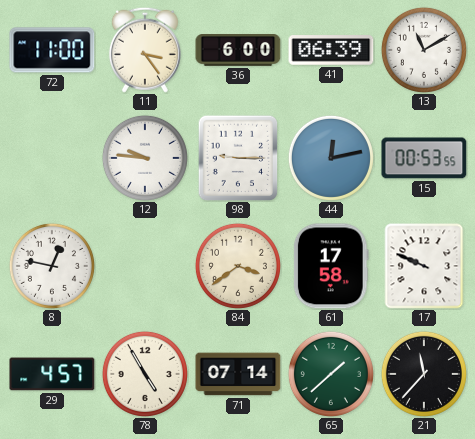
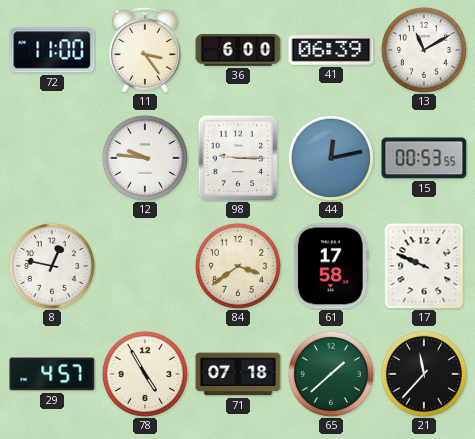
71: 07:14 -> 07:18
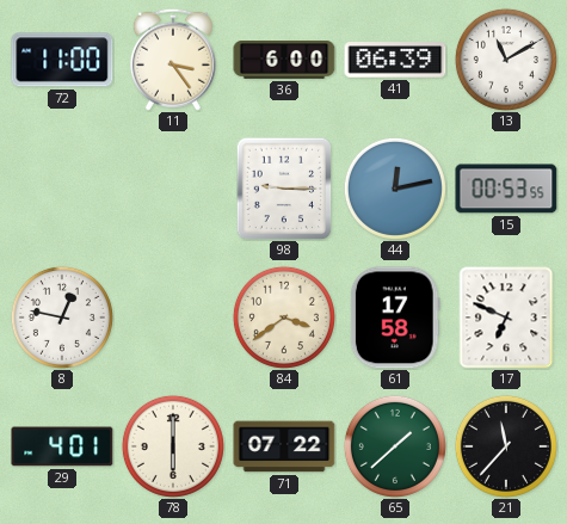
12: 9:46 -> none
17: 9:49 -> 6:49
29: 4:57 -> 4:01
78: 4:55 -> 6:00
71: 07:18 -> 07:22
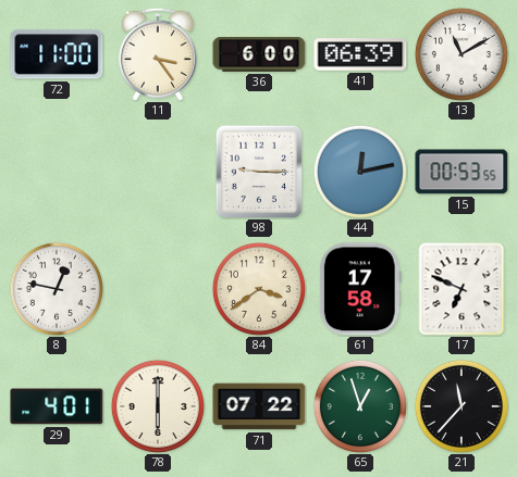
65: 1:38 -> 12:57
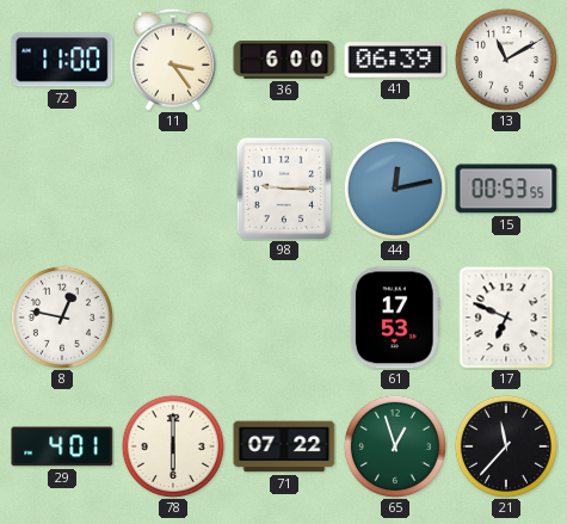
84: 3:39 -> none
61: 17:58 -> 17:53
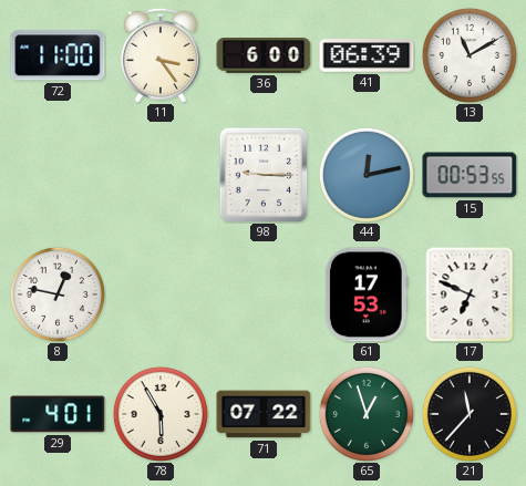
78: 6:00 -> 5:55
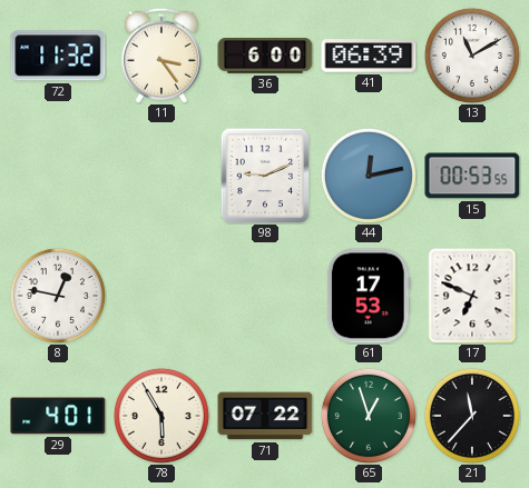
72: 11:00 -> 11:32
98: 9:15 -> 9:11
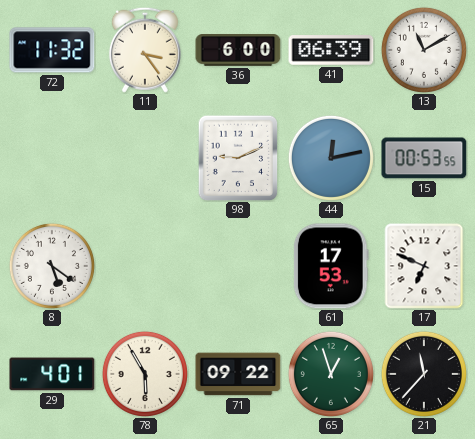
8: 12:47 -> 5:21
71: 07:22 -> 09:22
